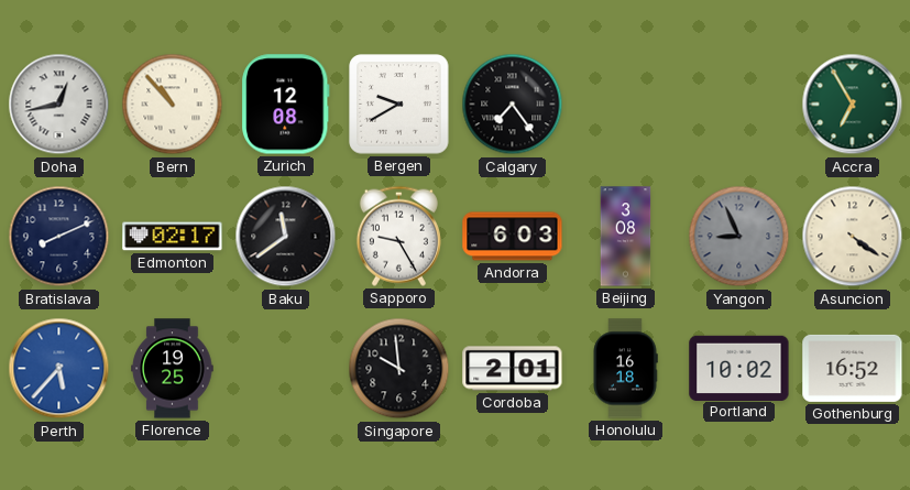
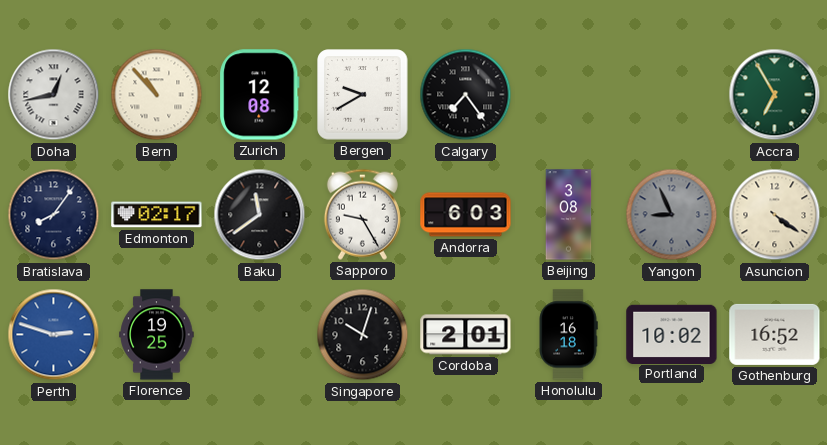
Bratislava: 8:11 -> 8:06
Perth: 5:37 -> 2:48
Singapore: 9:59 -> 10:03
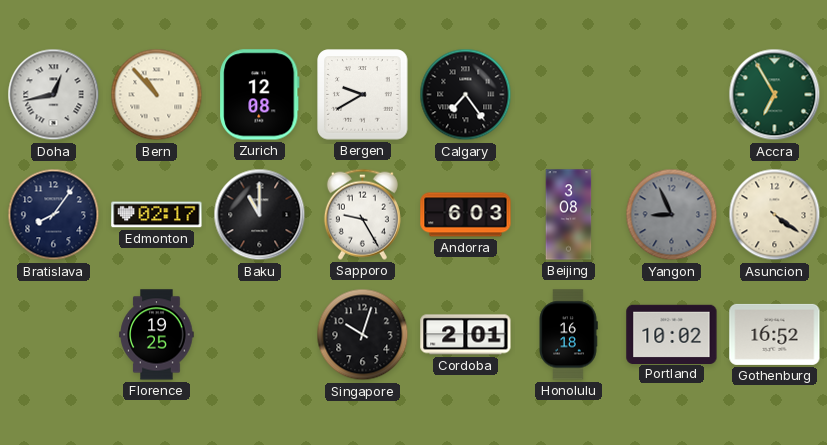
Baku: 11:39 -> 11:00
Perth: 2:48 -> none
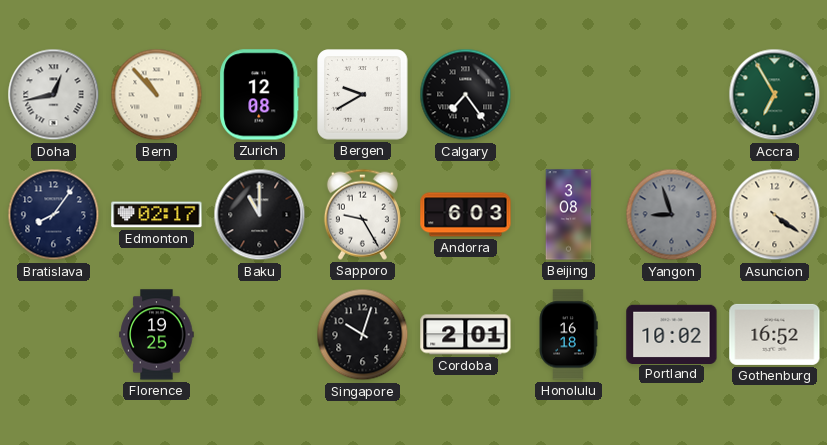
Yangon: 8:56 -> 8:57
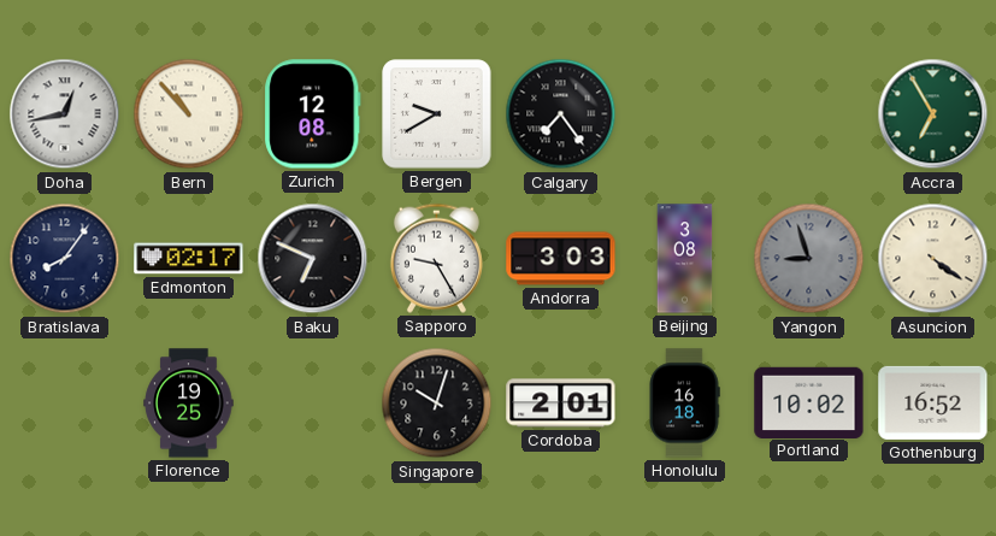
Baku: 11:00 -> 6:49
Andorra: 6:03 -> 3:03
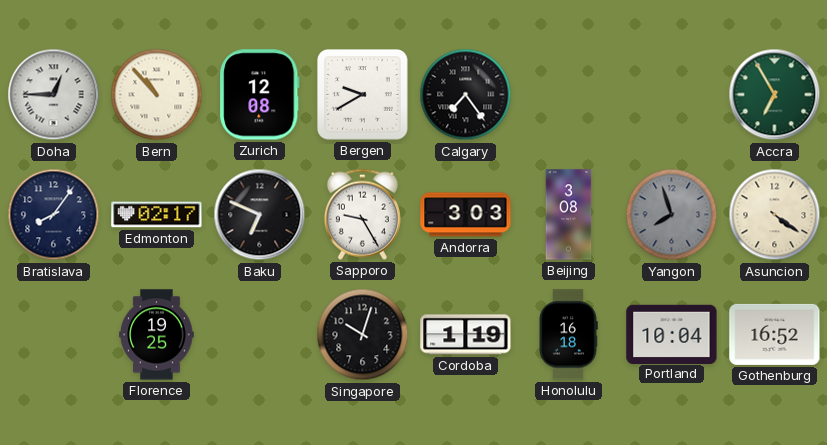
Doha: 12:43 -> 12:45
Yangon: 8:57 -> 7:57
Cordoba: 2:01 -> 1:19
Portland: 10:02 -> 10:04
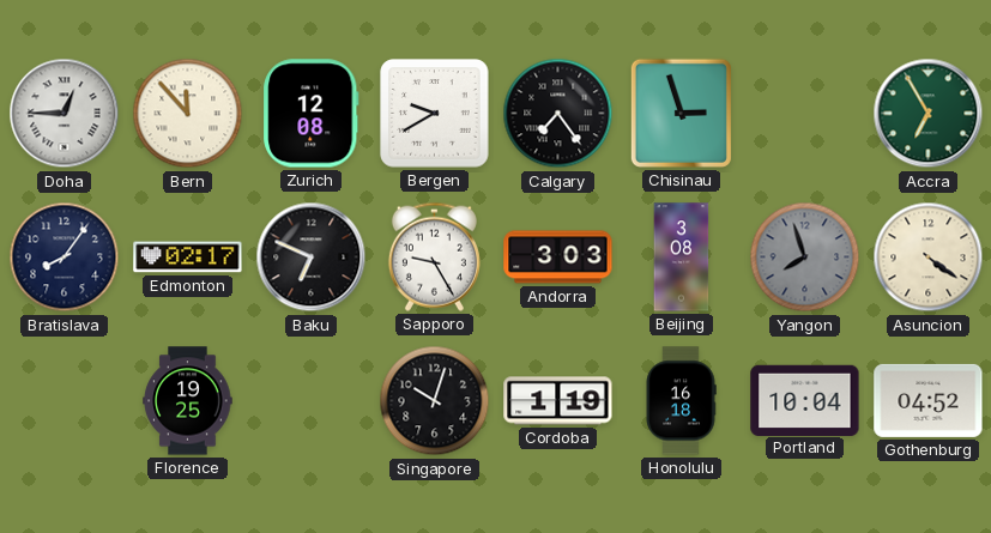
Bern: 10:53 -> 11:53
Chisinau: none -> 2:57
Gothenburg: 16:52 -> 04:52
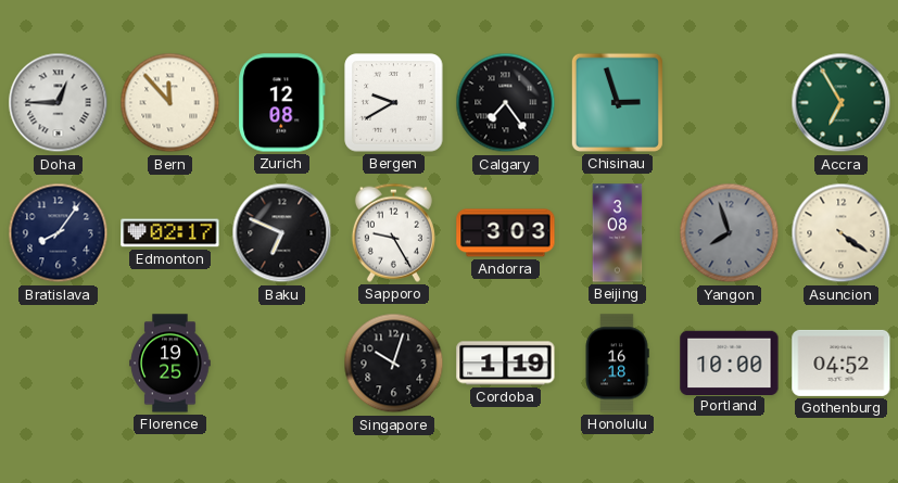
Portland: 10:04 -> 10:00
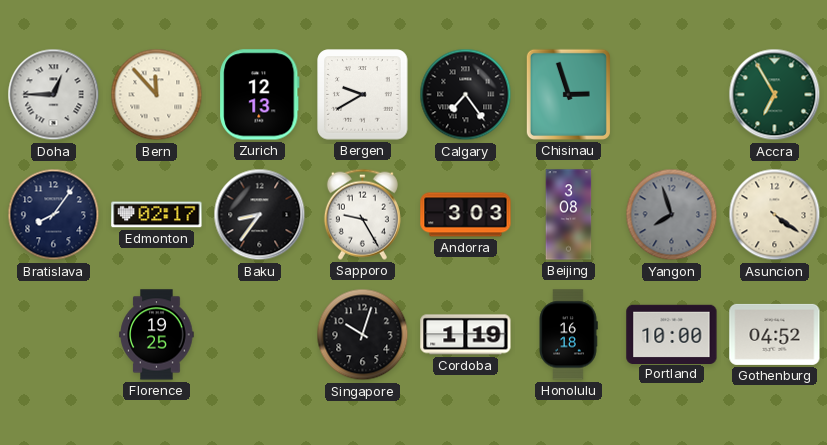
Zurich: 12:08 -> 12:13
Baku: 6:49 -> 8:36
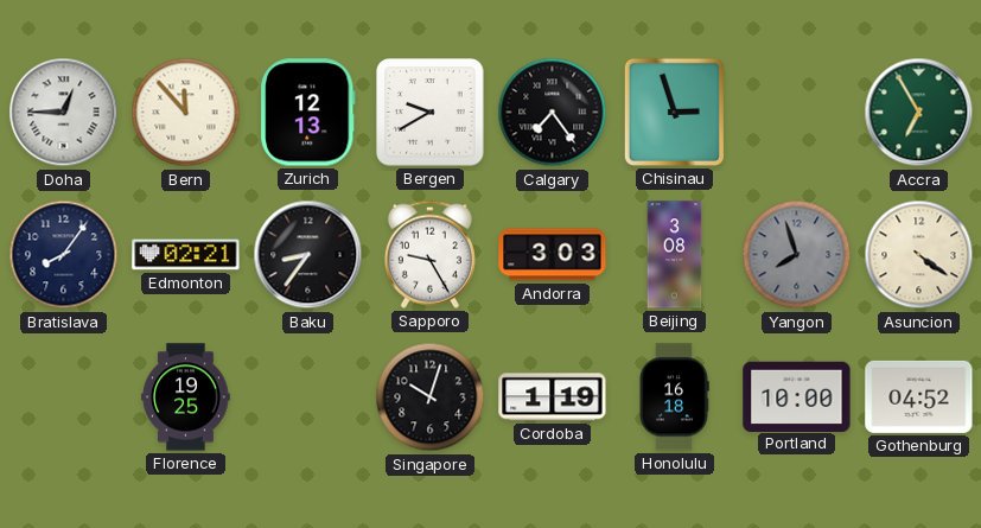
Edmonton: 02:17 -> 02:21
